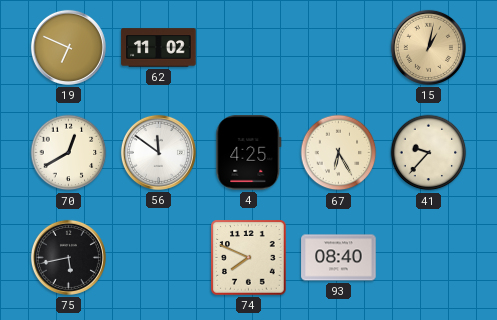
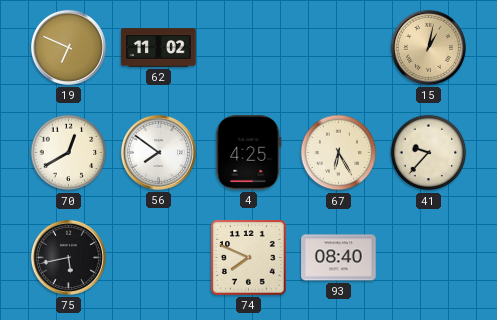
56: 11:51 -> 7:51
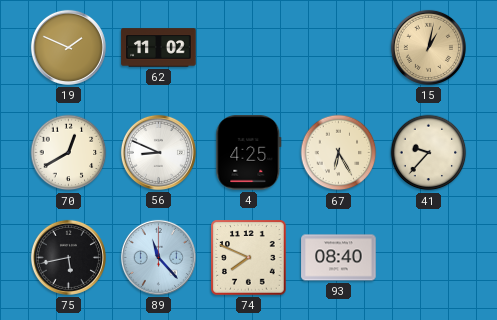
19: 6:49 -> 1:49
56: 7:51 -> 8:49
89: none -> 11:23
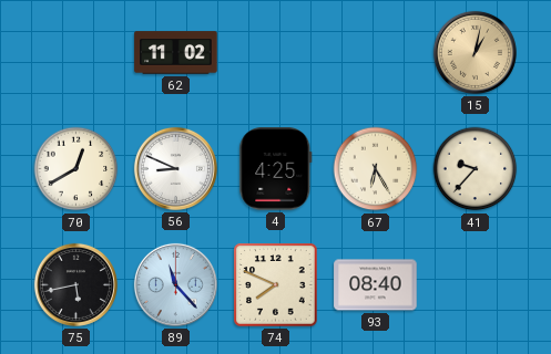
19: 1:49 -> none
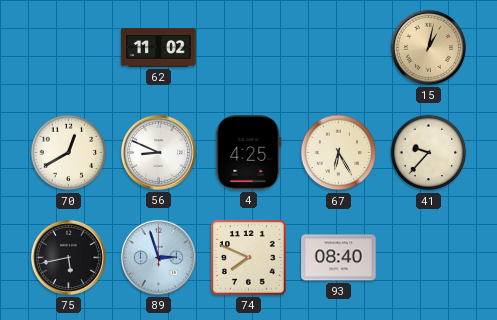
89: 11:23 -> 2:57
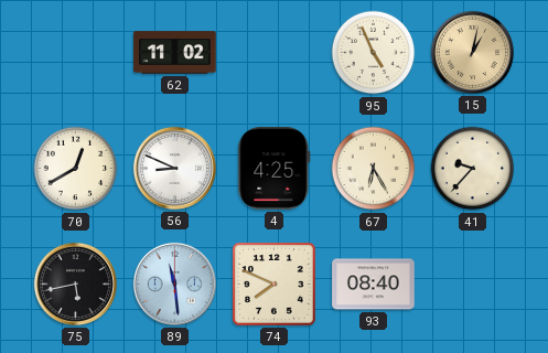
95: none -> 4:56
89: 2:57 -> 11:29
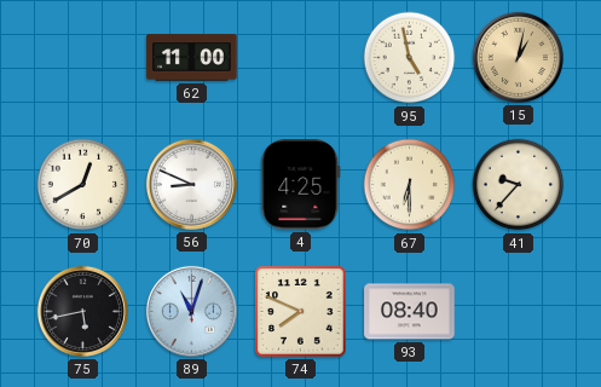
62: 11:02 -> 11:00
95: 4:56 -> 4:58
67: 6:25 -> 6:30
89: 11:29 -> 11:03
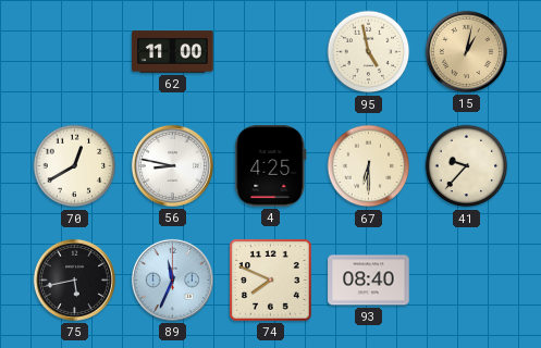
56: 8:49 -> 8:47
89: 11:03 -> 11:34
